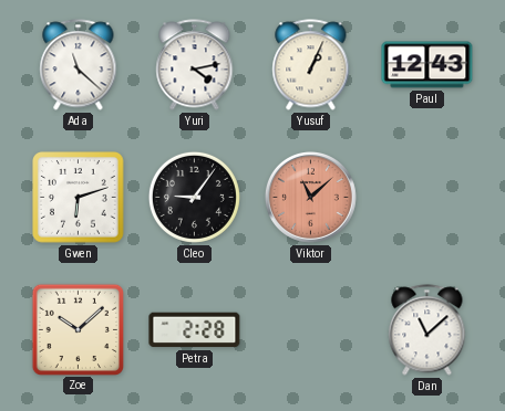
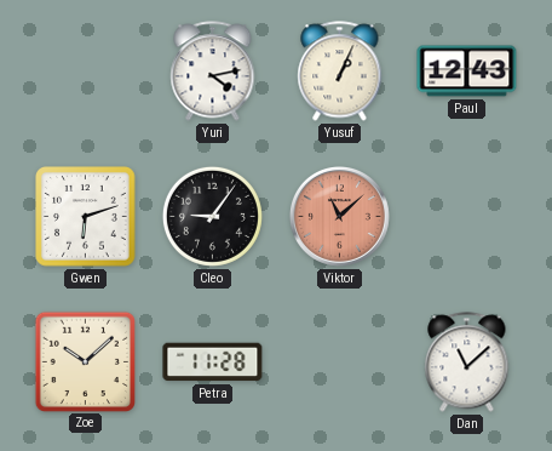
Ada: 11:22 -> none
Petra: 2:28 -> 11:28
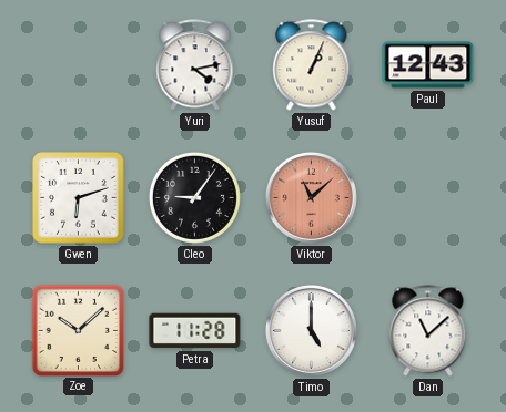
Timo: none -> 5:00
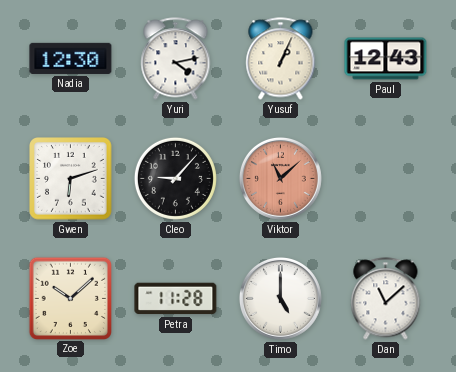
Nadia: none -> 12:30
Cleo: 9:06 -> 9:07
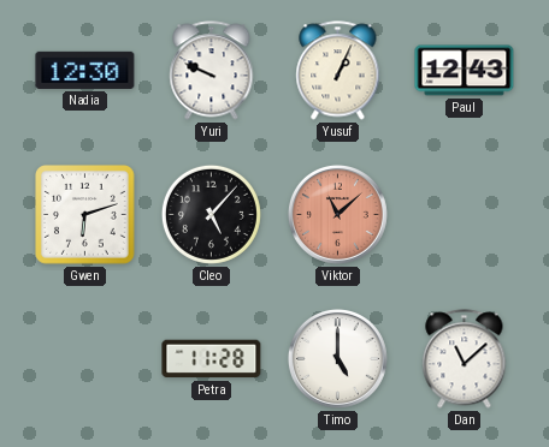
Yuri: 4:13 -> 9:49
Cleo: 9:07 -> 5:07
Zoe: 10:08 -> none
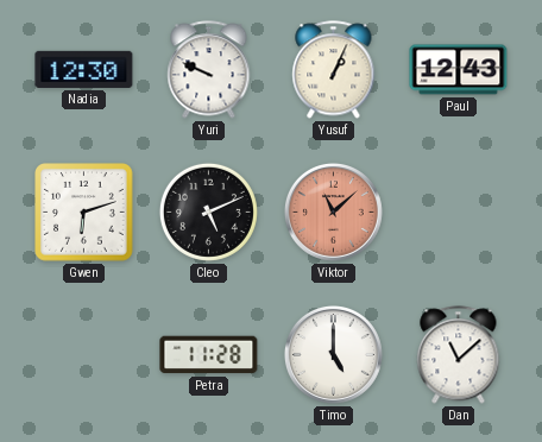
Cleo: 5:07 -> 5:11
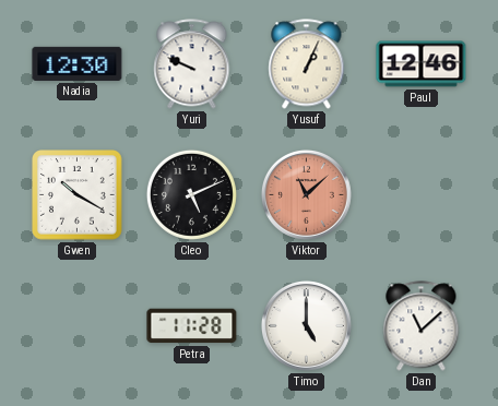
Paul: 12:43 -> 12:46
Gwen: 6:12 -> 10:20
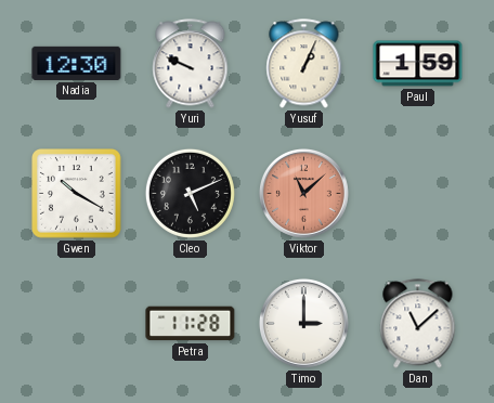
Paul: 12:46 -> 1:59
Timo: 5:00 -> 3:00
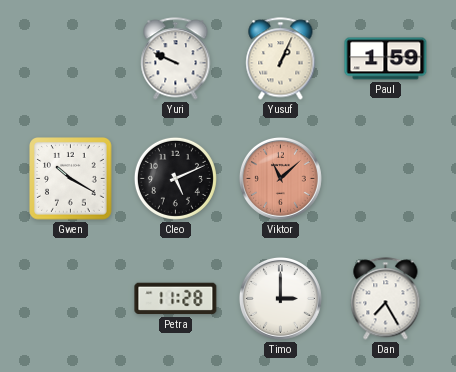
Nadia: 12:30 -> none
Dan: 11:08 -> 7:25
